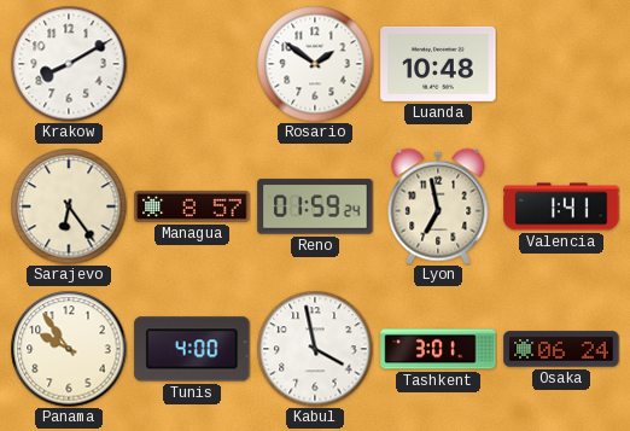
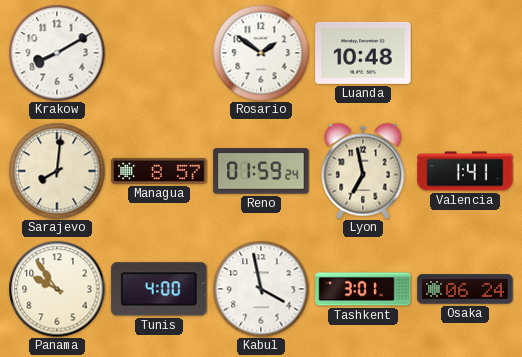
Sarajevo: 6:24 -> 8:01
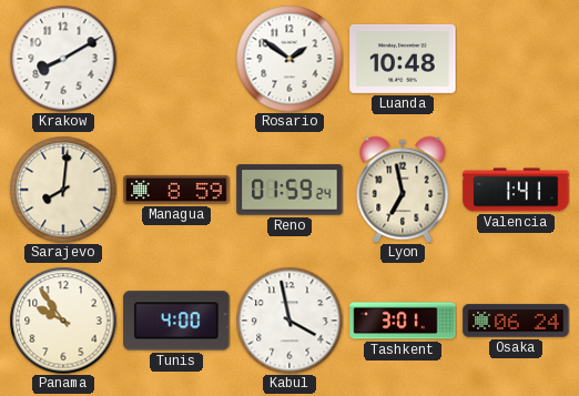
Managua: 8:57 -> 8:59
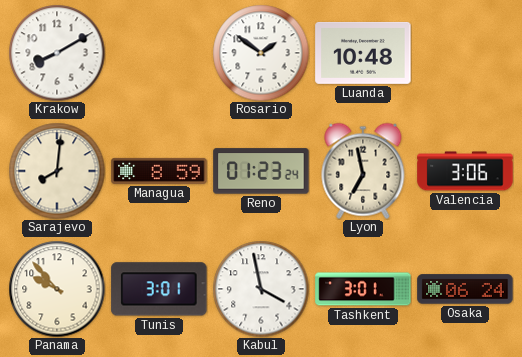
Reno: 01:59 -> 01:23
Valencia: 1:41 -> 3:06
Panama: 9:54 -> 9:53
Tunis: 4:00 -> 3:01
